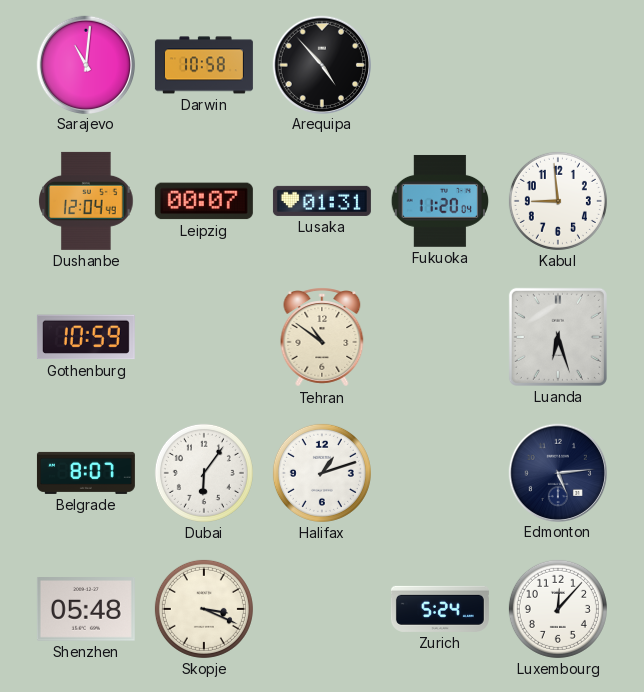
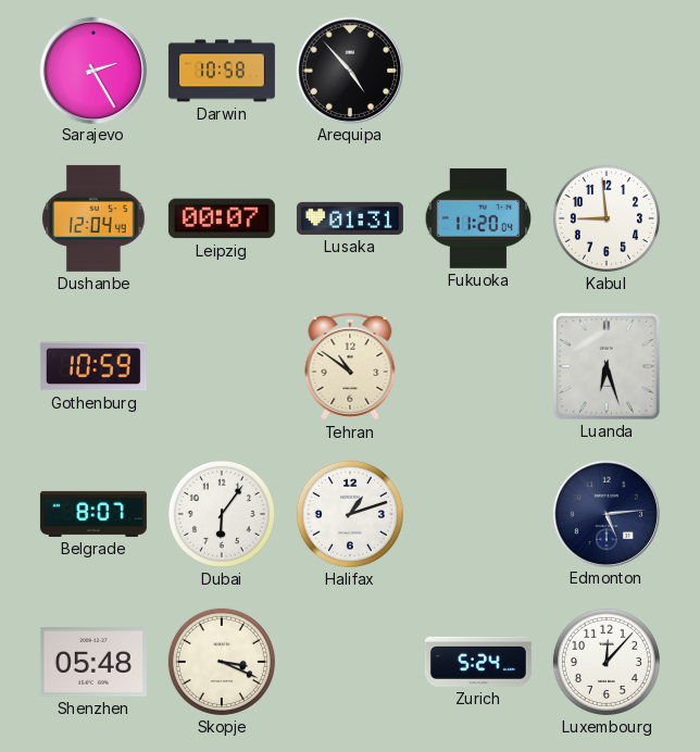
Sarajevo: 11:01 -> 2:25
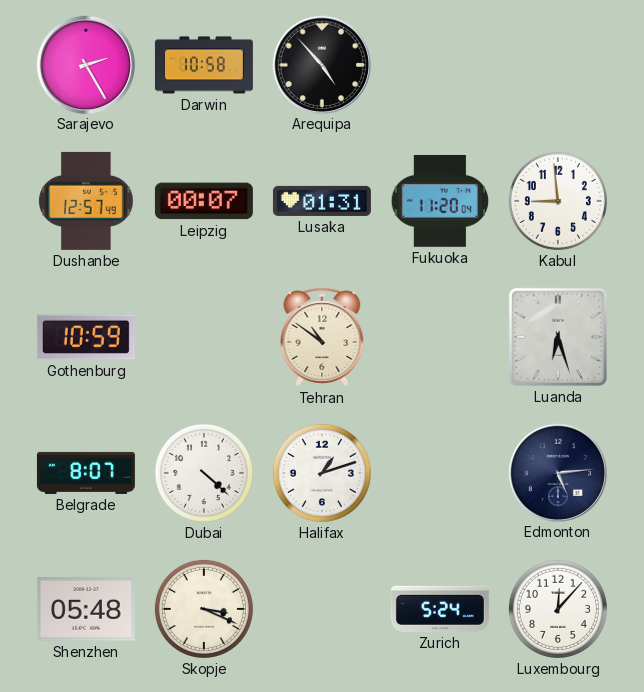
Dushanbe: 12:04 -> 12:57
Dubai: 6:06 -> 4:22
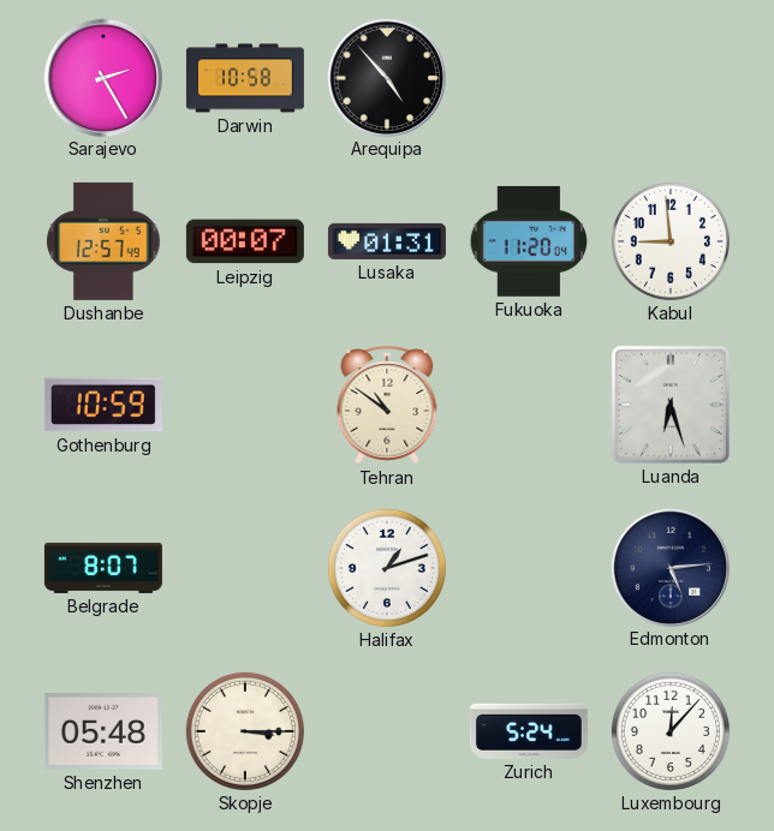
Dubai: 4:22 -> none
Skopje: 3:19 -> 3:15
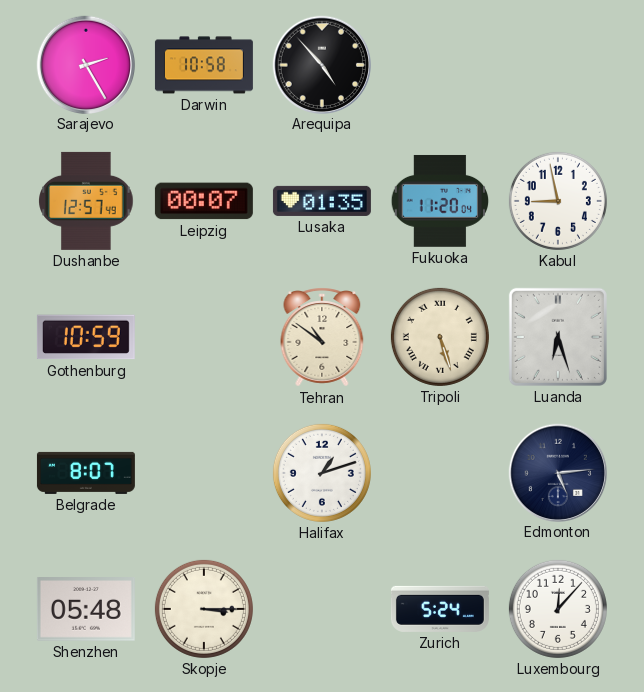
Lusaka: 01:31 -> 01:35
Kabul: 8:59 -> 8:58
Tripoli: none -> 5:27
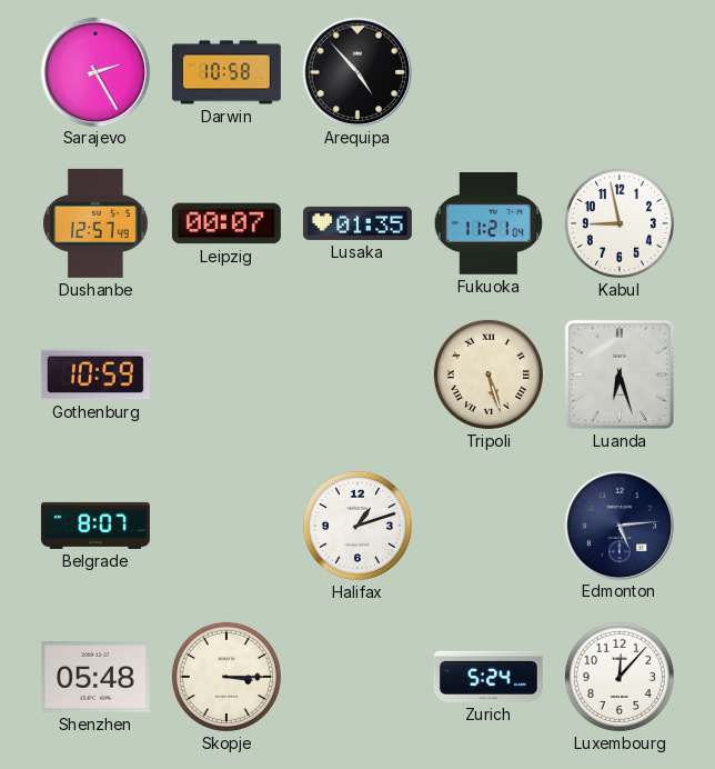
Fukuoka: 11:20 -> 11:21
Tehran: 10:51 -> none
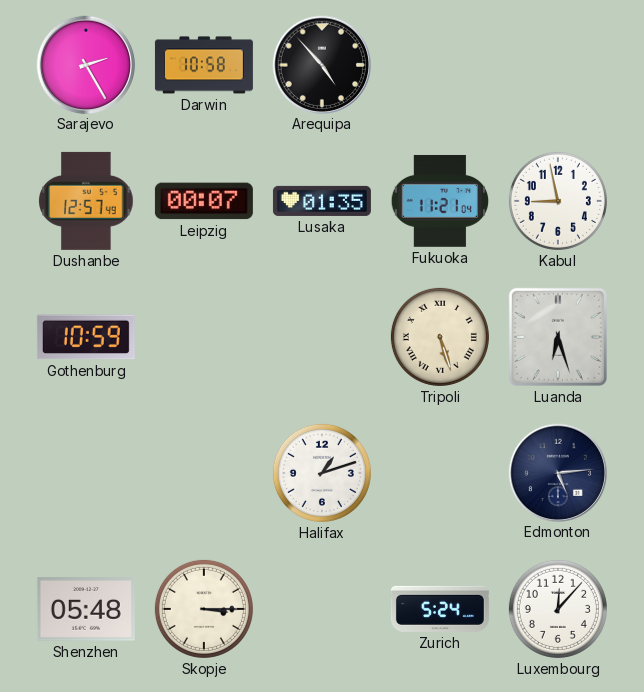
Belgrade: 8:07 -> none
